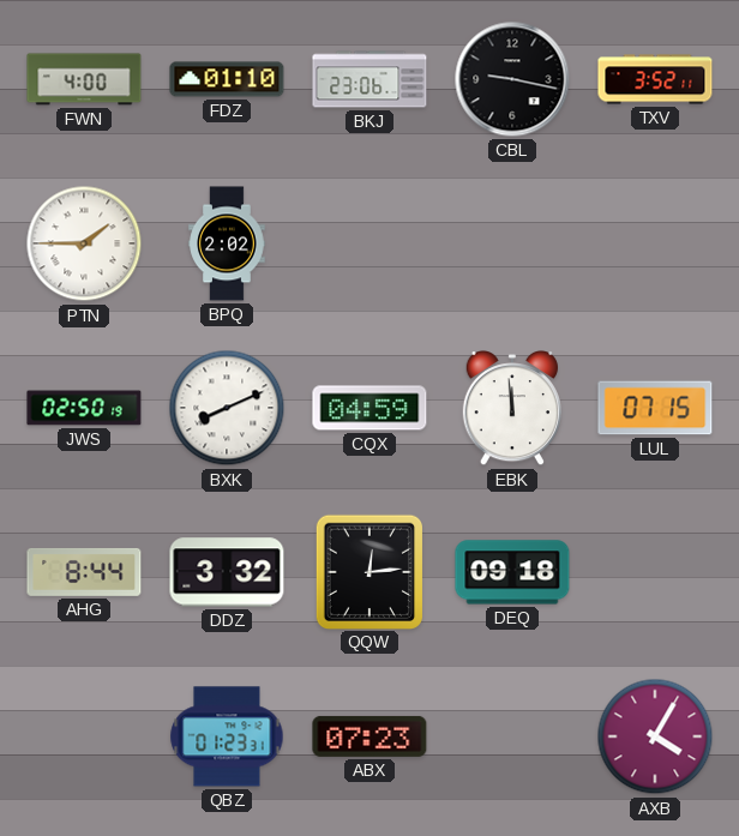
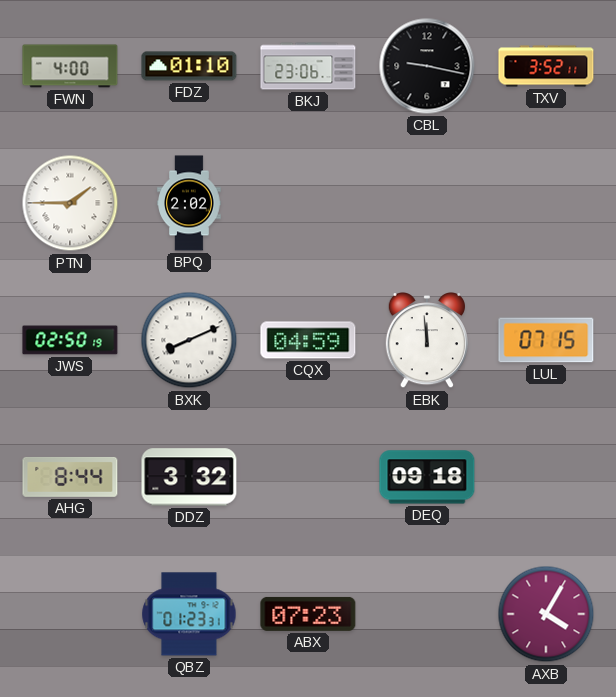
QQW: 12:14 -> none
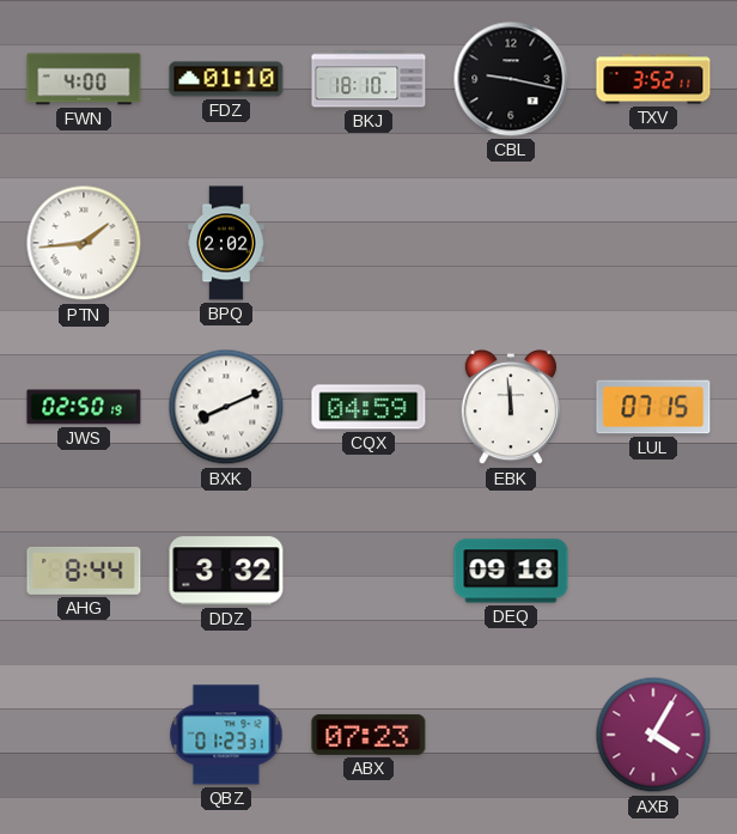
BKJ: 23:06 -> 18:10
PTN: 1:45 -> 1:44
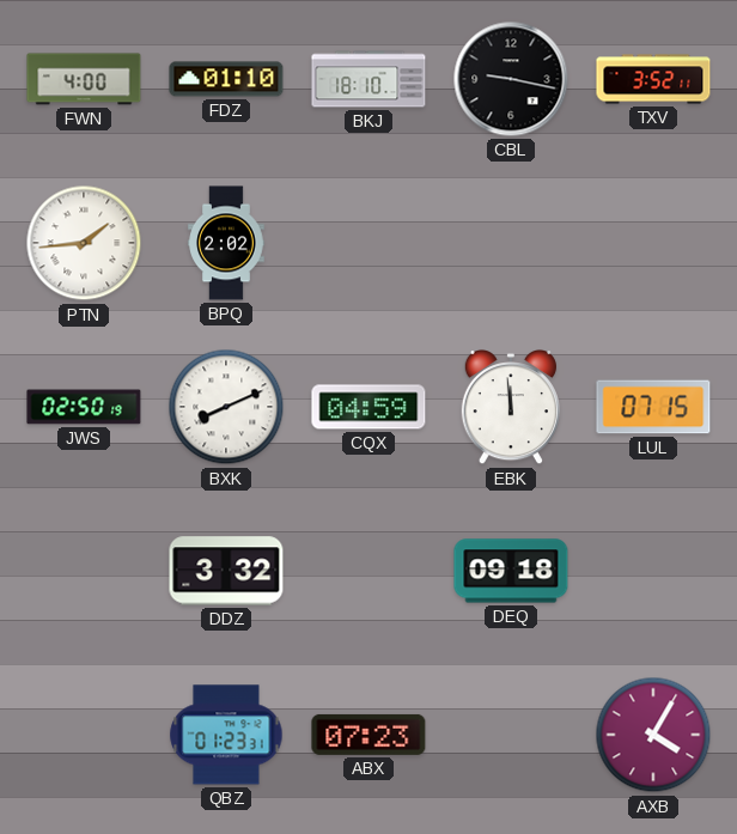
AHG: 8:44 -> none
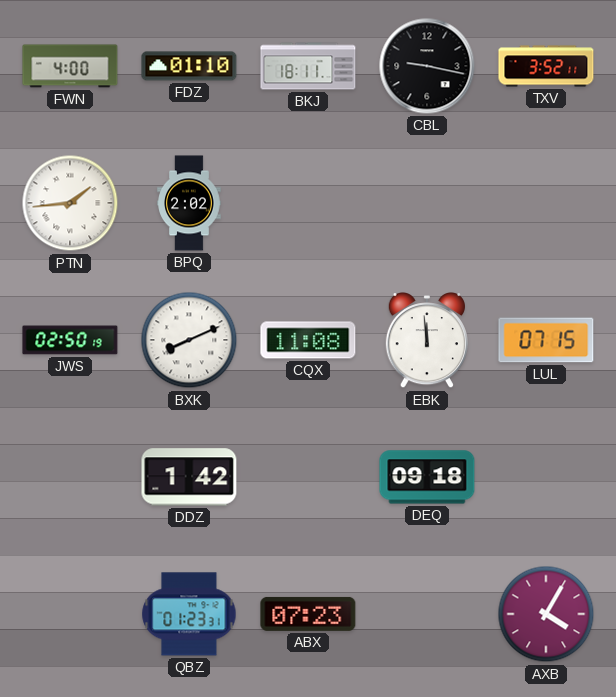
BKJ: 18:10 -> 18:11
CQX: 04:59 -> 11:08
DDZ: 3:32 -> 1:42
